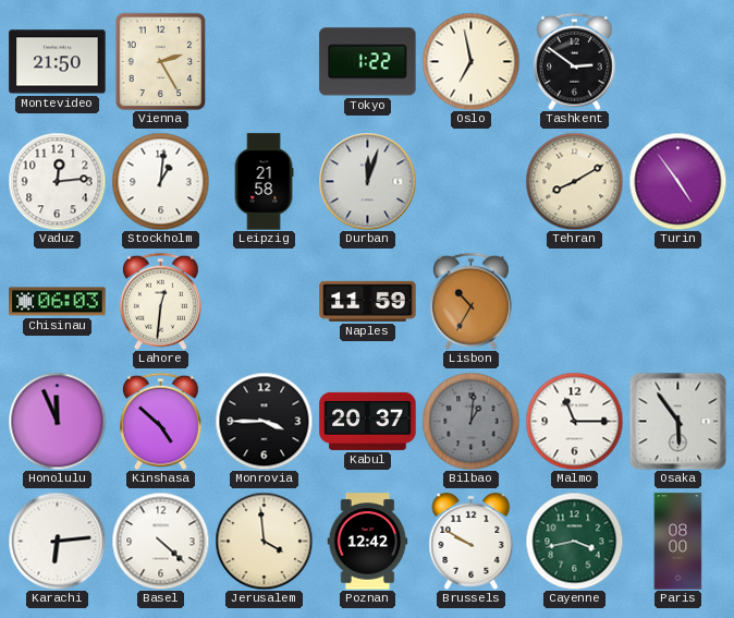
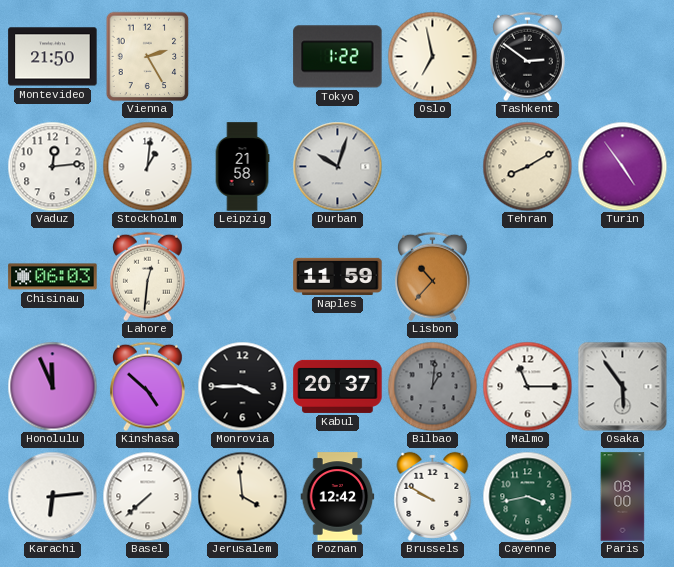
Durban: 12:03 -> 10:03
Lisbon: 10:35 -> 10:37
Basel: 4:22 -> 7:38
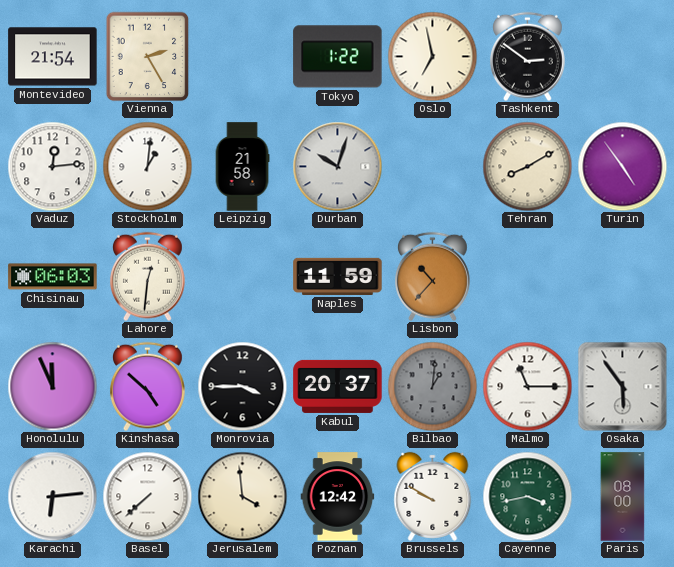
Montevideo: 21:50 -> 21:54
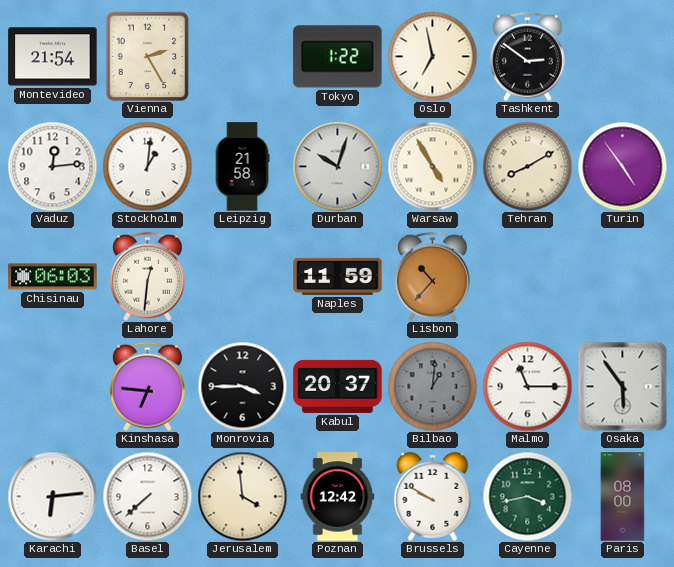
Warsaw: none -> 4:55
Honolulu: 11:56 -> none
Kinshasa: 4:52 -> 6:46
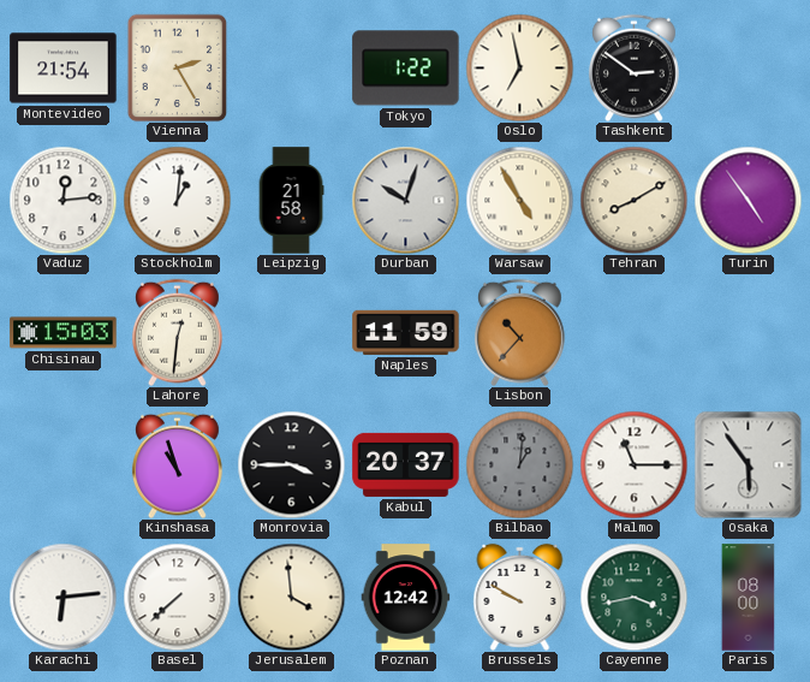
Chisinau: 06:03 -> 15:03
Kinshasa: 6:46 -> 10:57
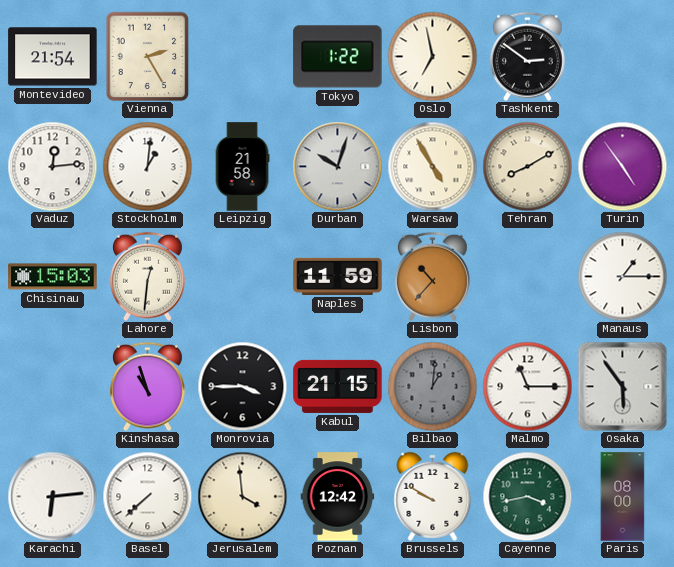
Manaus: none -> 1:15
Kabul: 20:37 -> 21:15
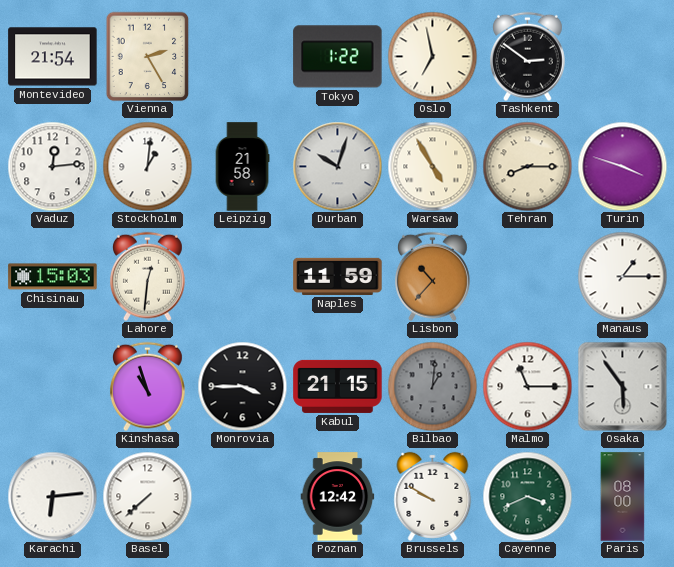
Tehran: 8:10 -> 8:15
Turin: 4:54 -> 3:48
Jerusalem: 3:59 -> none
Cayenne: 3:43 -> 3:41
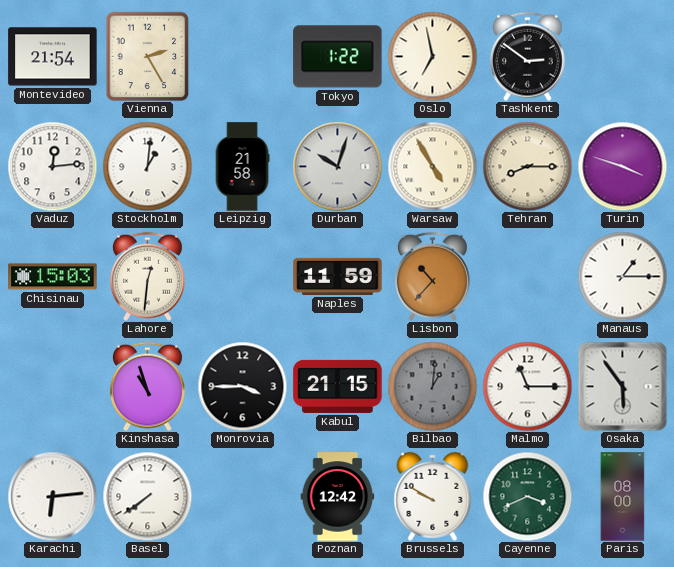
Basel: 7:38 -> 7:39
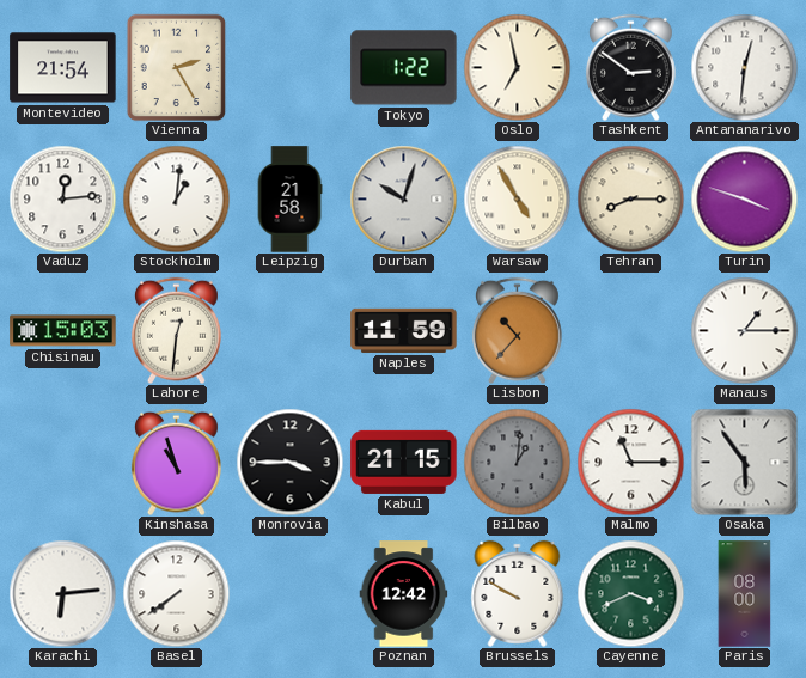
Antananarivo: none -> 12:31
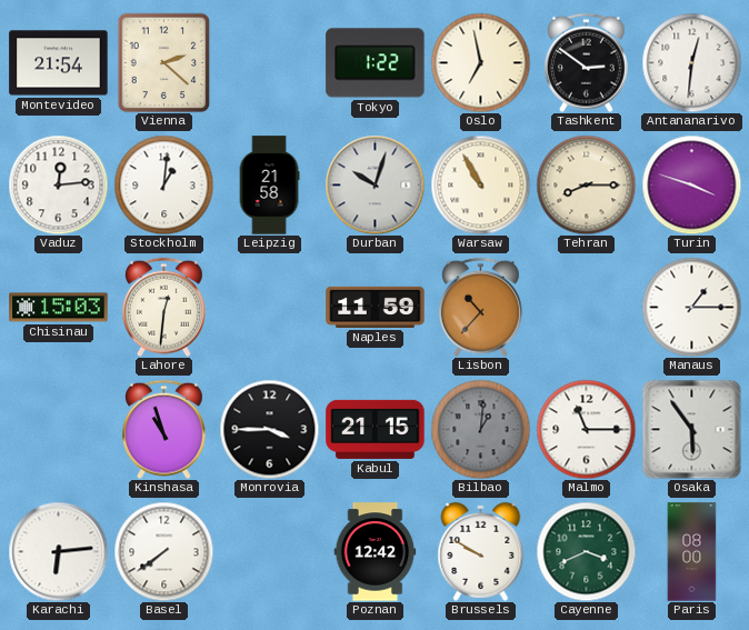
Vienna: 2:25 -> 2:22
Warsaw: 4:55 -> 10:55
